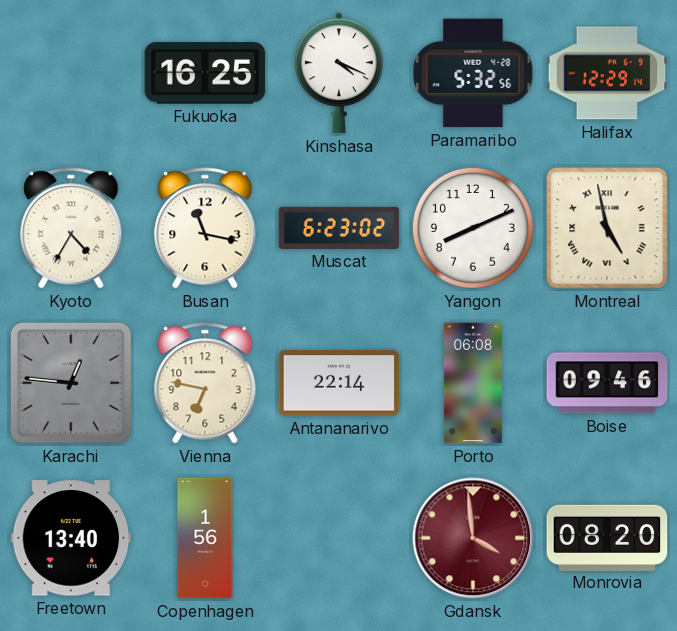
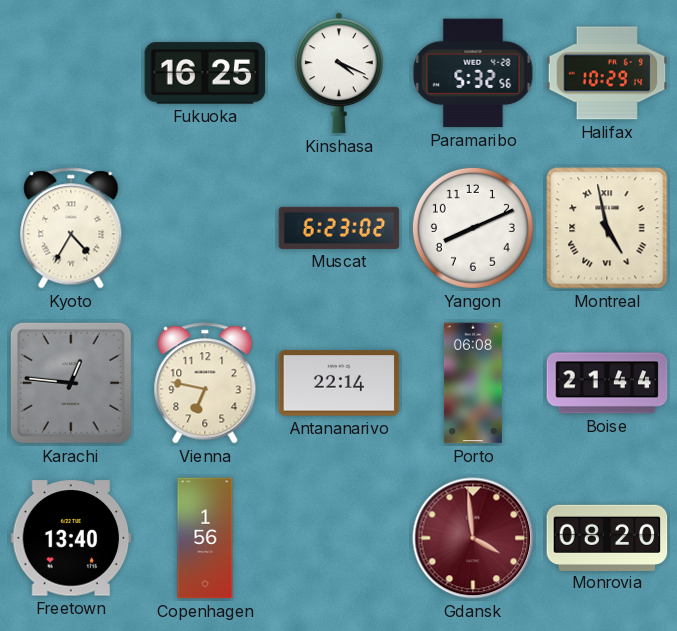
Halifax: 12:29 -> 10:29
Busan: 11:17 -> none
Boise: 09:46 -> 21:44
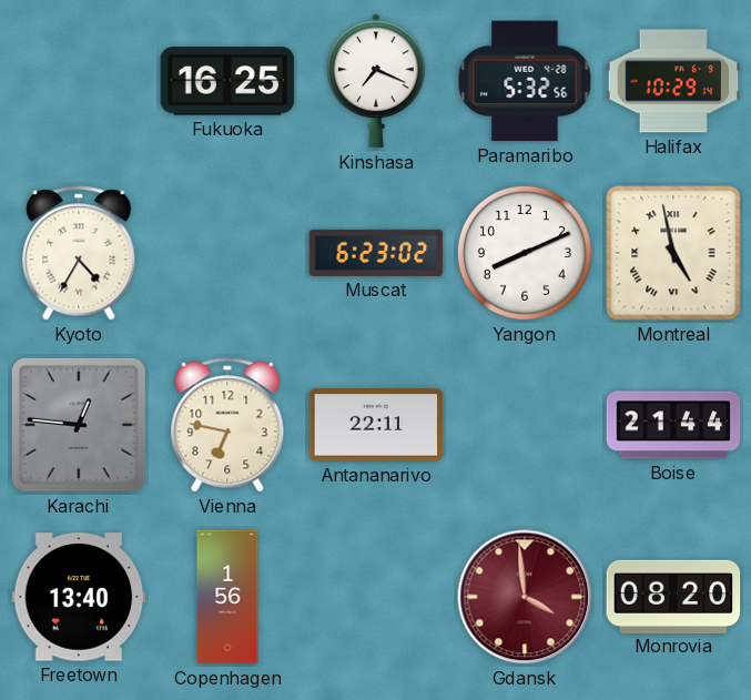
Kinshasa: 4:19 -> 7:19
Antananarivo: 22:14 -> 22:11
Porto: 06:08 -> none
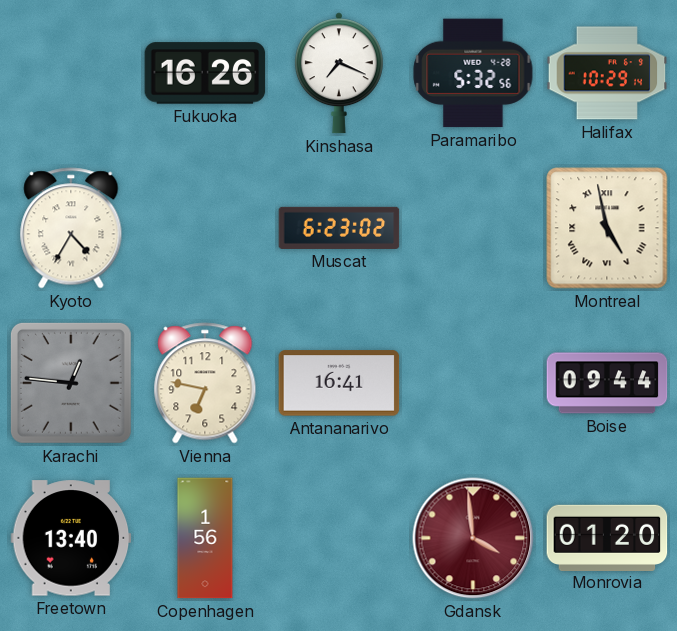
Fukuoka: 16:25 -> 16:26
Yangon: 8:11 -> none
Antananarivo: 22:11 -> 16:41
Boise: 21:44 -> 09:44
Monrovia: 08:20 -> 01:20
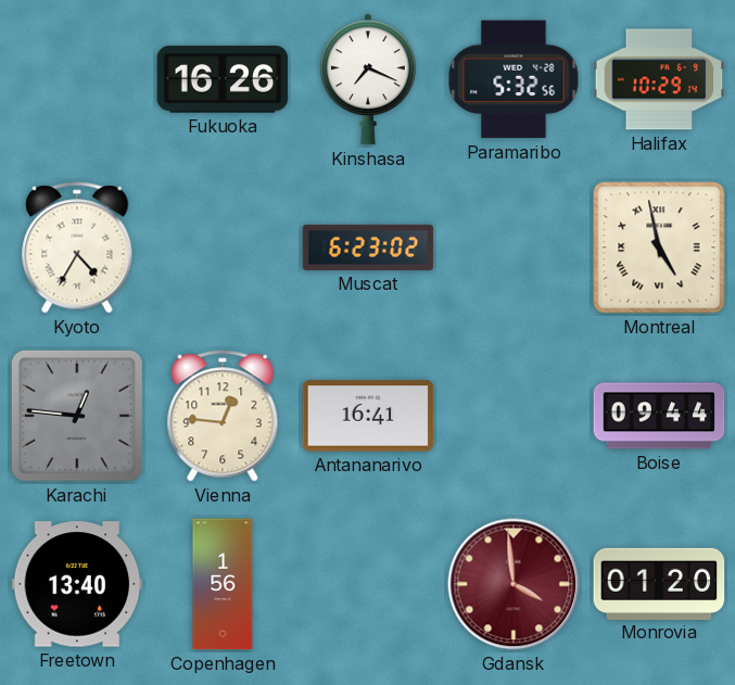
Vienna: 6:47 -> 12:46
